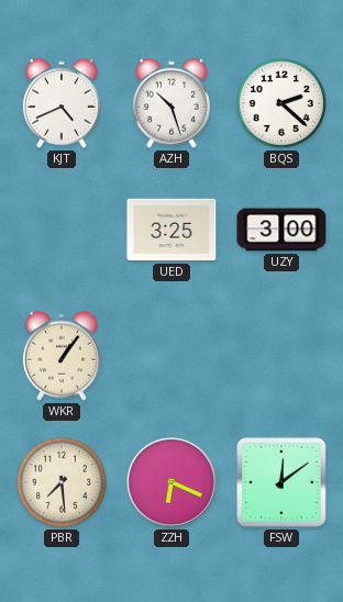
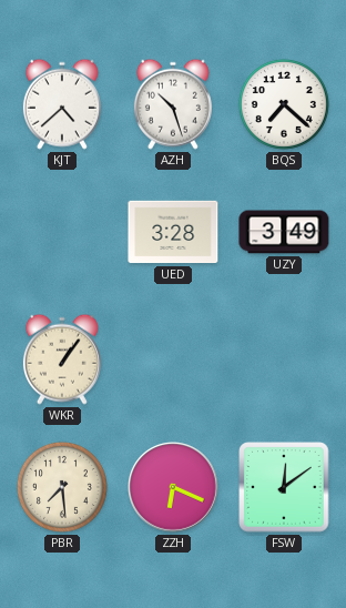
KJT: 4:41 -> 4:38
BQS: 2:22 -> 7:22
UED: 3:25 -> 3:28
UZY: 3:00 -> 3:49
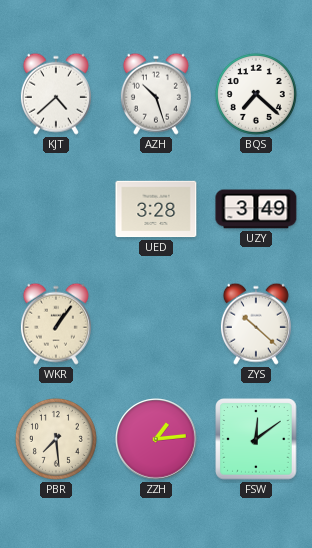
ZYS: none -> 10:22
ZZH: 6:19 -> 1:14
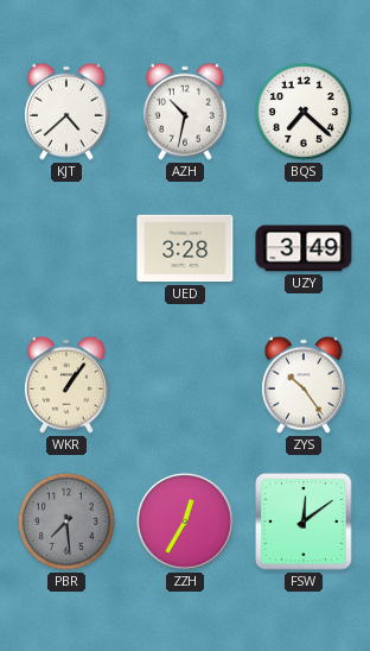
AZH: 10:27 -> 10:32
ZYS: 10:22 -> 10:24
PBR dial: cream -> grey
ZZH: 1:14 -> 12:35
